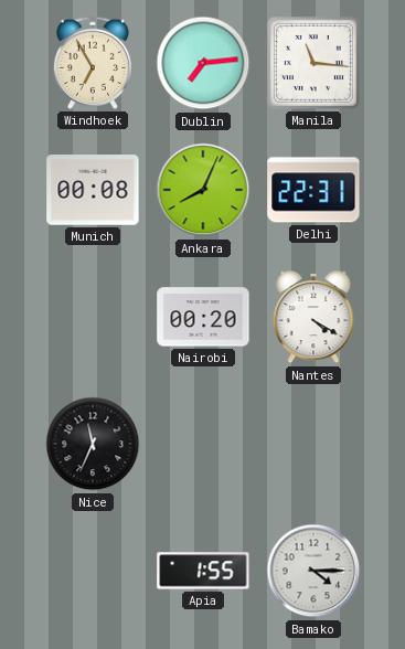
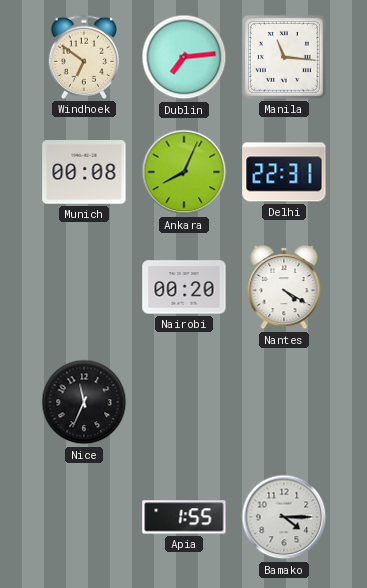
Windhoek: 6:55 -> 6:51
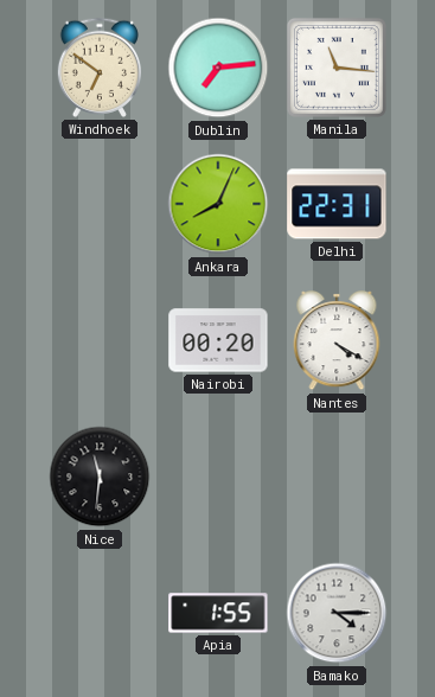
Munich: 00:08 -> none
Nice: 11:34 -> 11:31
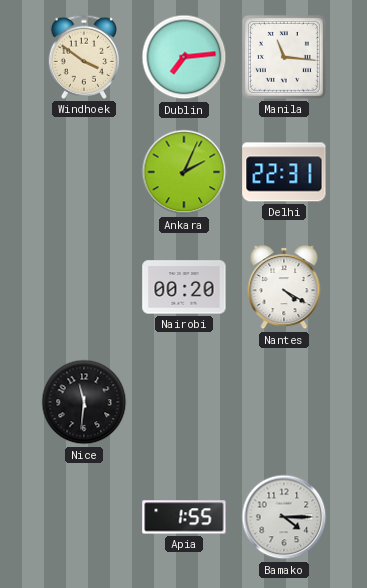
Windhoek: 6:51 -> 3:51
Ankara: 8:04 -> 2:04
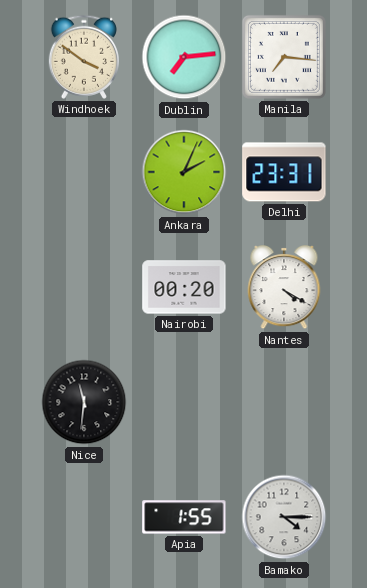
Manila: 11:16 -> 7:16
Delhi: 22:31 -> 23:31
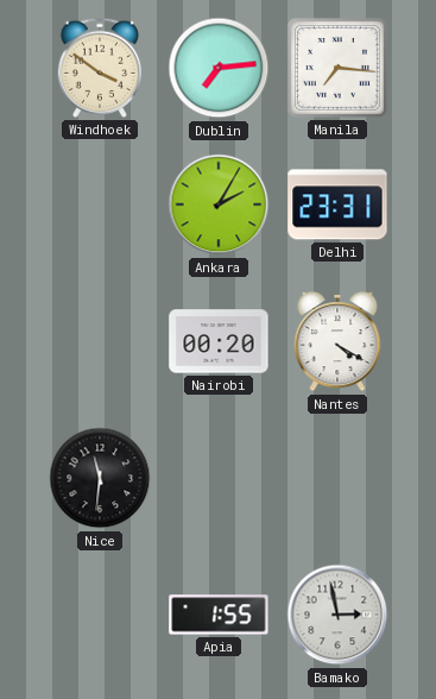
Ankara: 2:04 -> 2:05
Bamako: 4:15 -> 2:58
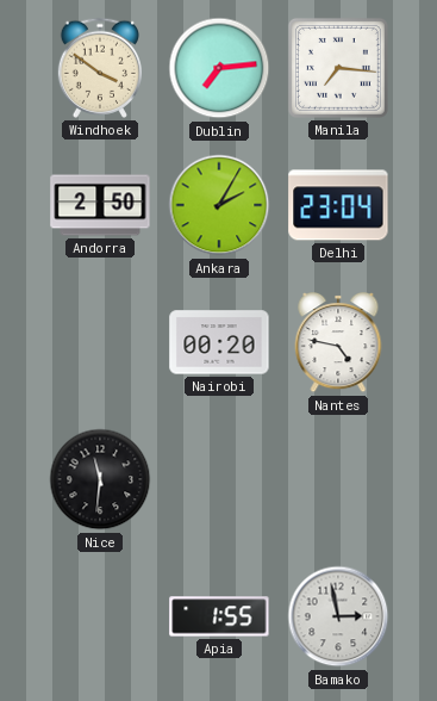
Andorra: none -> 2:50
Delhi: 23:31 -> 23:04
Nantes: 4:20 -> 4:47
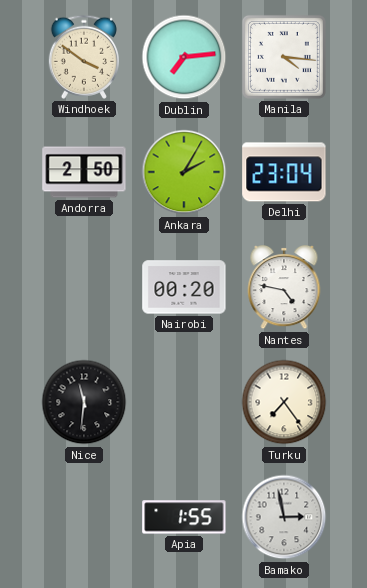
Manila: 7:16 -> 4:16
Turku: none -> 7:24
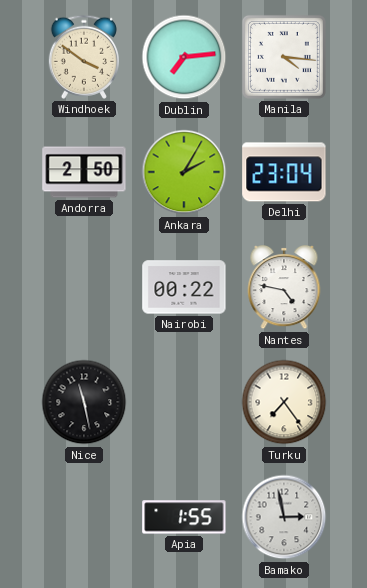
Nairobi: 00:20 -> 00:22
Nice: 11:31 -> 11:28
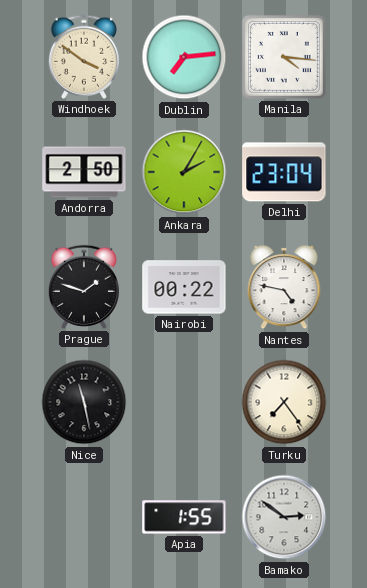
Prague: none -> 1:48
Bamako: 2:58 -> 2:51
